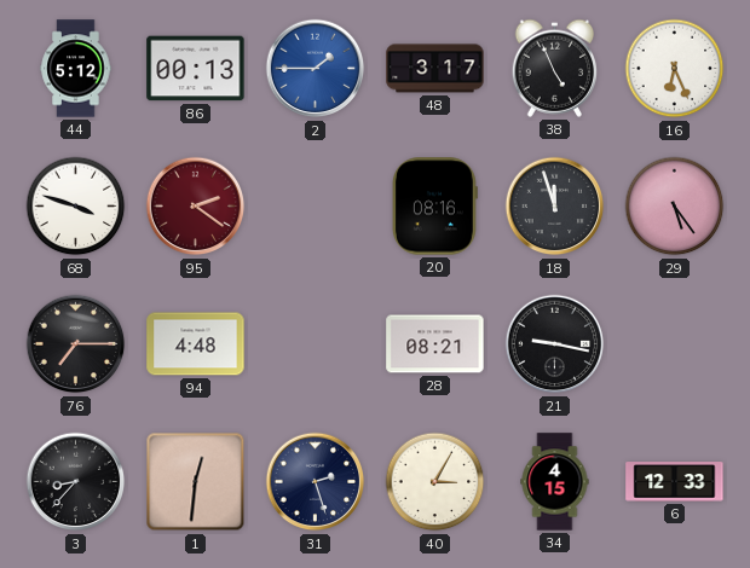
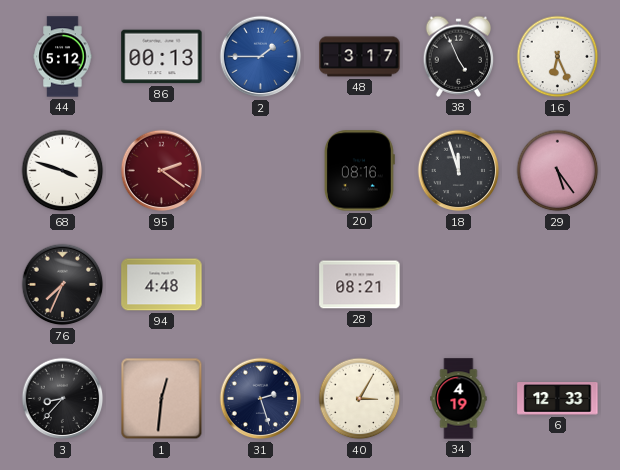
76: 7:15 -> 7:34
21: 9:17 -> none
34: 4:15 -> 4:19
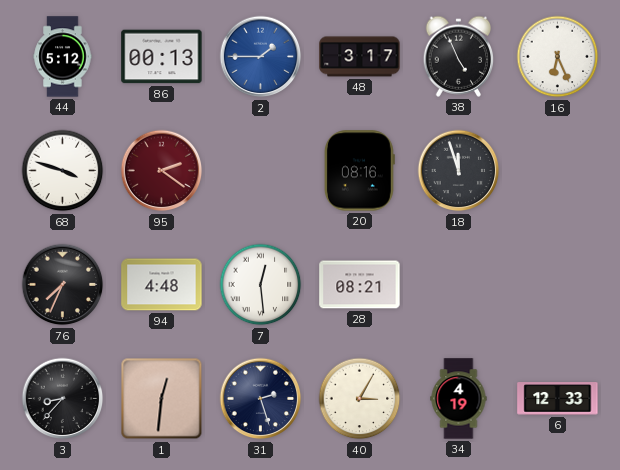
29: 5:24 -> none
7: none -> 12:29
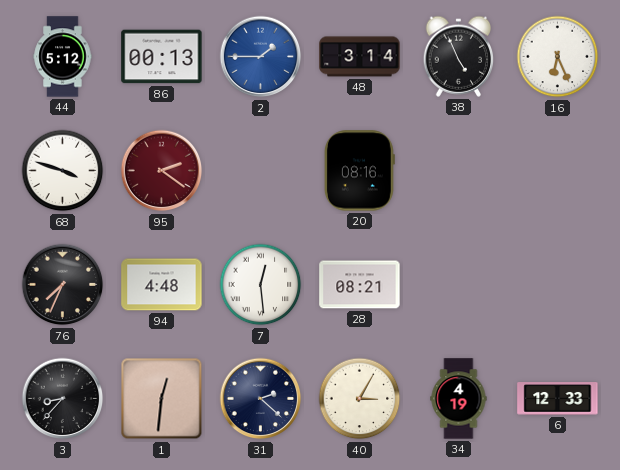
48: 3:17 -> 3:14
18: 11:57 -> none
31: 2:27 -> 2:22
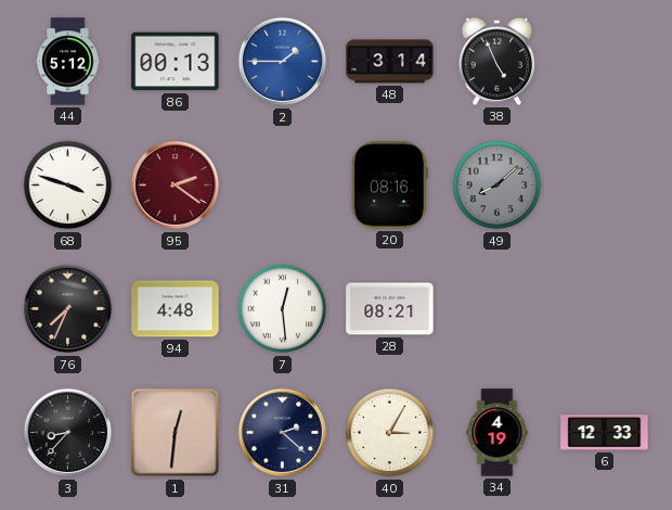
16: 6:26 -> none
49: none -> 8:08
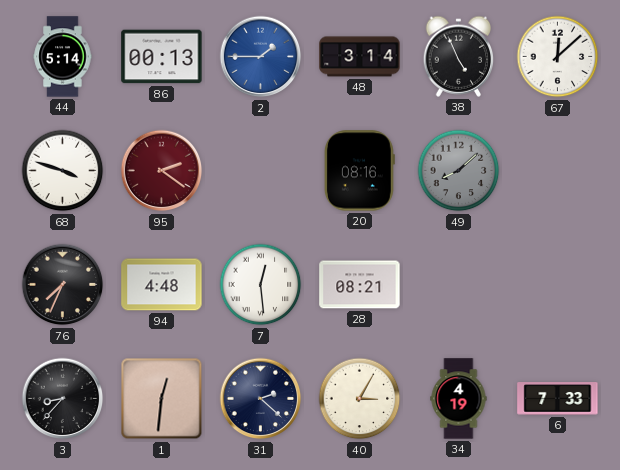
44: 5:12 -> 5:14
67: none -> 12:08
6: 12:33 -> 7:33
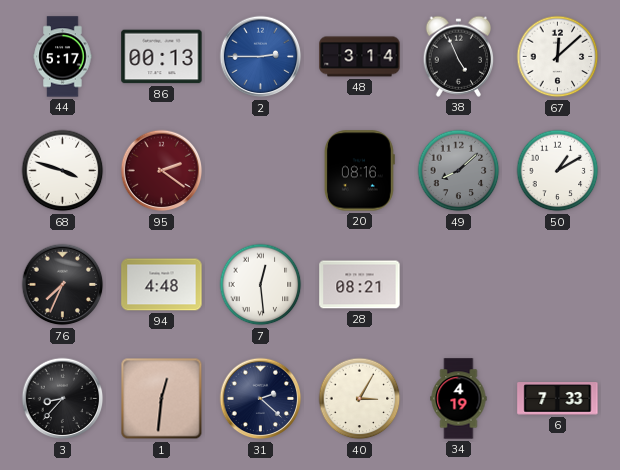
44: 5:14 -> 5:17
2: 1:45 -> 2:45
50: none -> 1:10
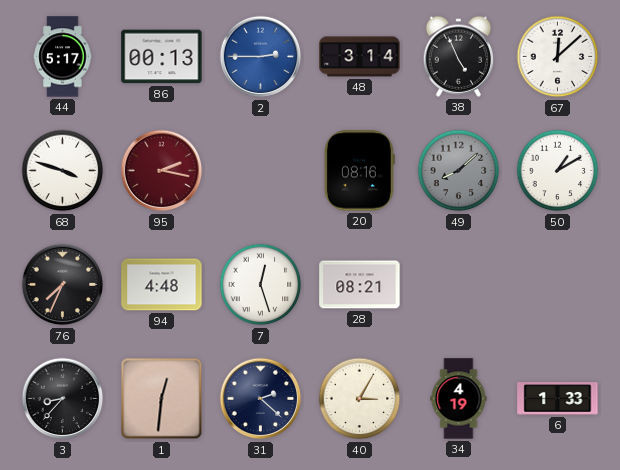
95: 2:21 -> 2:17
7: 12:29 -> 12:27
6: 7:33 -> 1:33
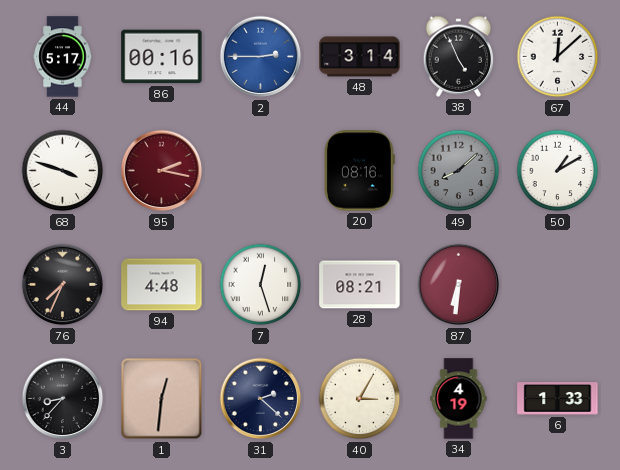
86: 00:13 -> 00:16
87: none -> 6:31
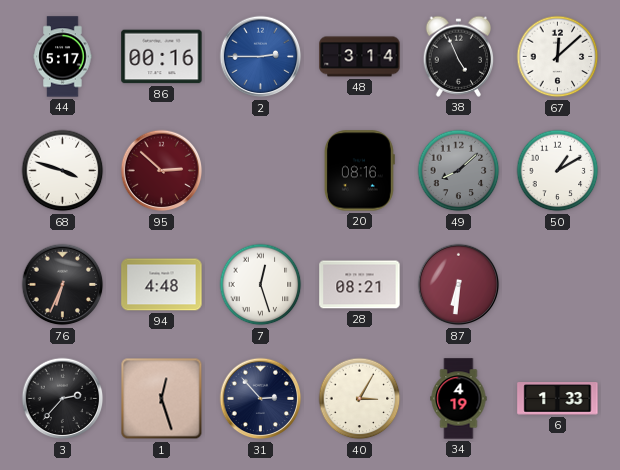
95: 2:17 -> 2:52
76: 7:34 -> 6:34
3: 8:37 -> 2:37
1: 12:31 -> 12:27
31: 2:22 -> 2:53
